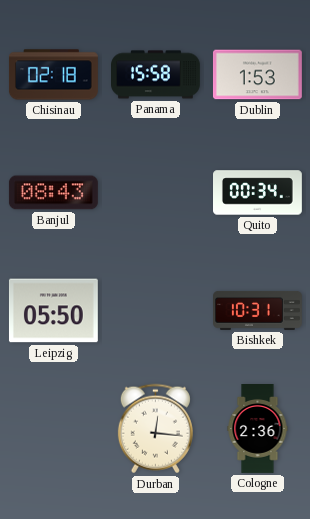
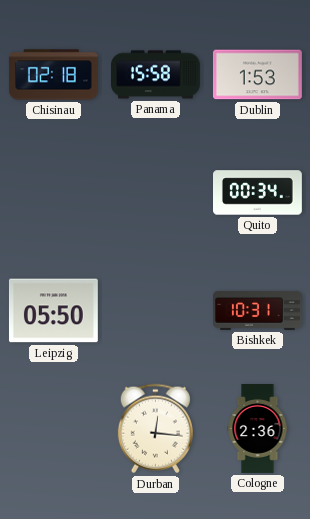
Banjul: 08:43 -> none
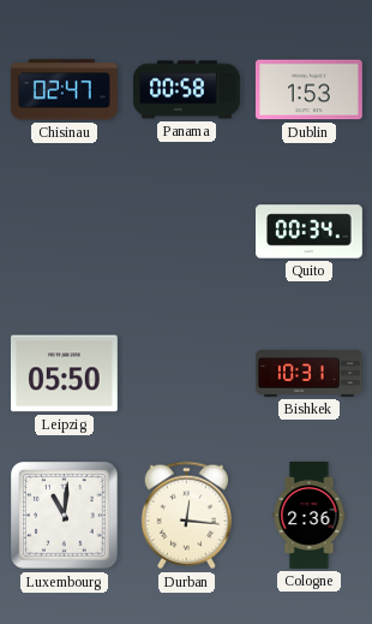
Chisinau: 02:18 -> 02:47
Panama: 15:58 -> 00:58
Luxembourg: none -> 11:01
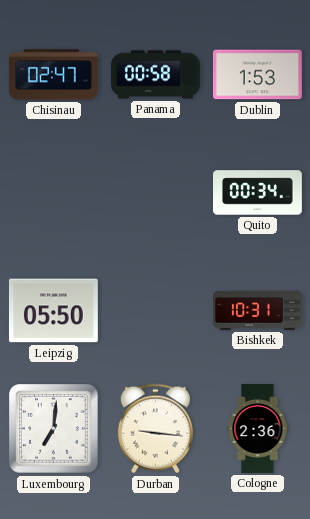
Luxembourg: 11:01 -> 7:01
Durban: 12:16 -> 9:16
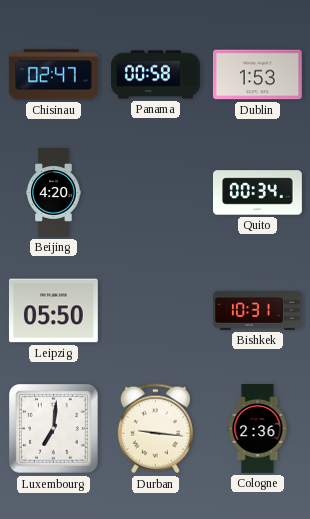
Beijing: none -> 4:20
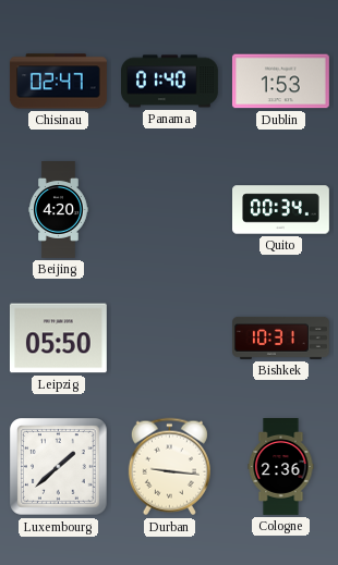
Panama: 00:58 -> 01:40
Luxembourg: 7:01 -> 1:38
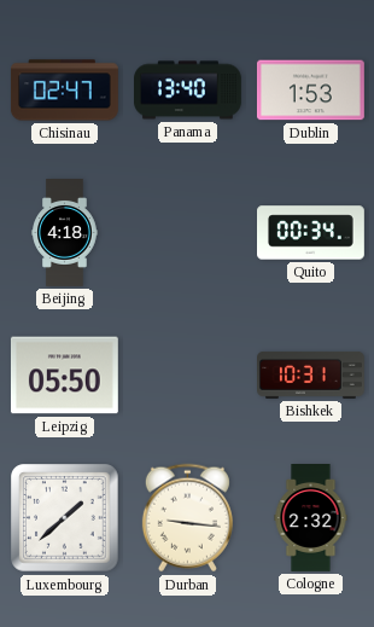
Panama: 01:40 -> 13:40
Beijing: 4:20 -> 4:18
Cologne: 2:36 -> 2:32
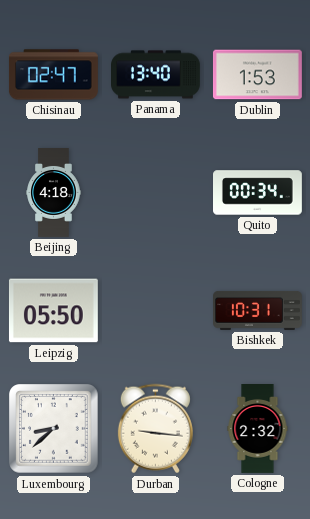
Luxembourg: 1:38 -> 8:38
